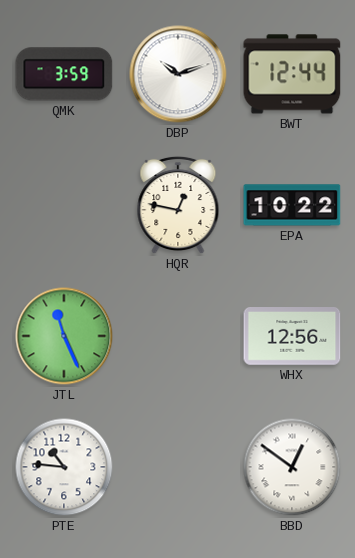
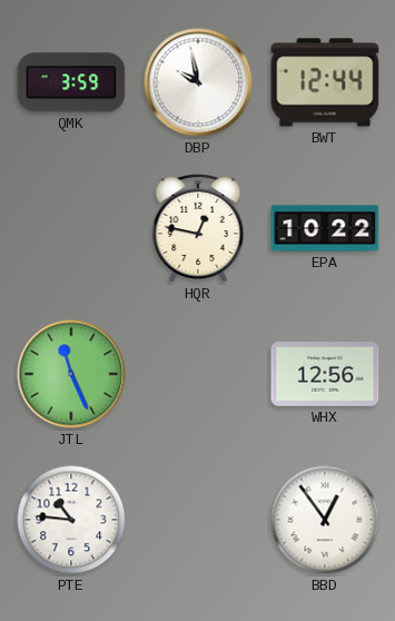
DBP: 10:12 -> 9:58
BBD: 12:51 -> 12:54
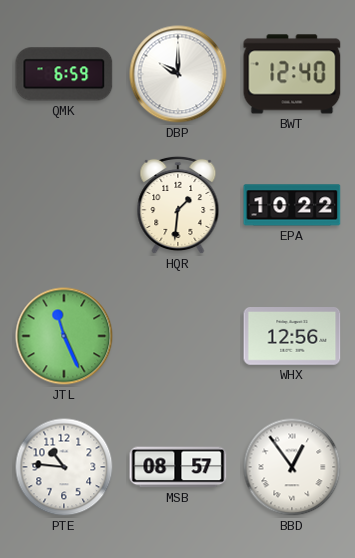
QMK: 3:59 -> 6:59
DBP: 9:58 -> 10:00
BWT: 12:44 -> 12:40
HQR: 12:47 -> 1:31
MSB: none -> 08:57
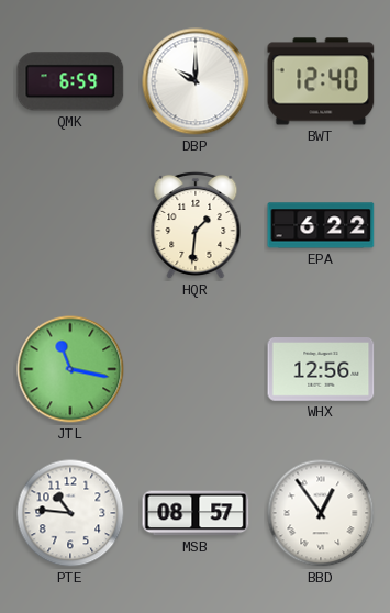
EPA: 10:22 -> 6:22
JTL: 11:26 -> 11:17
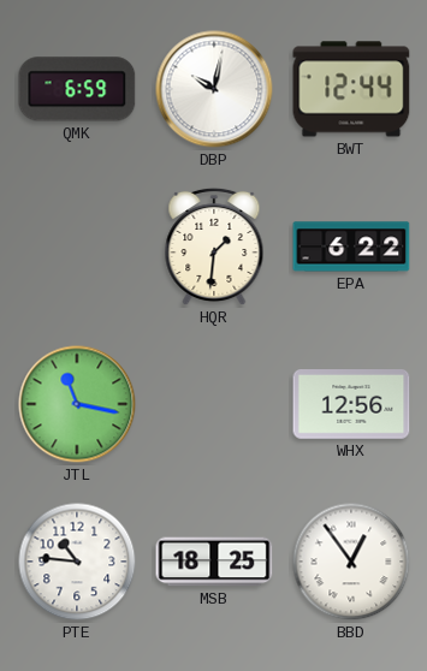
DBP: 10:00 -> 10:02
BWT: 12:40 -> 12:44
MSB: 08:57 -> 18:25
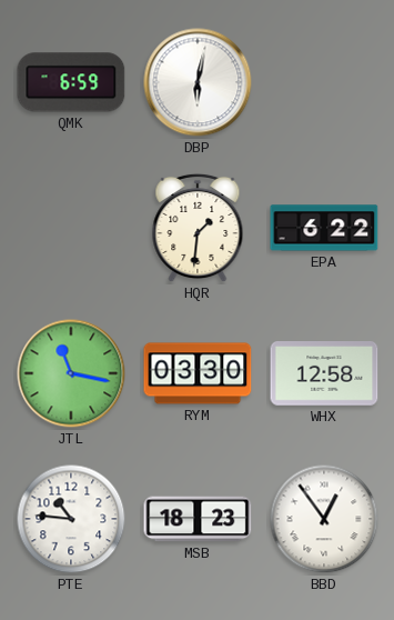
DBP: 10:02 -> 6:02
BWT: 12:44 -> none
RYM: none -> 03:30
WHX: 12:56 -> 12:58
MSB: 18:25 -> 18:23
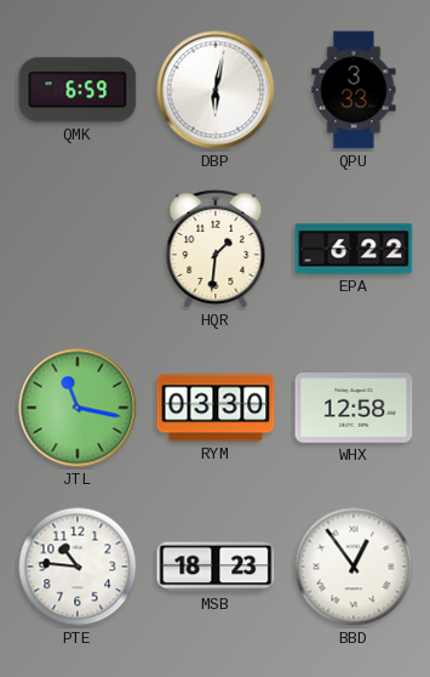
QPU: none -> 3:33
